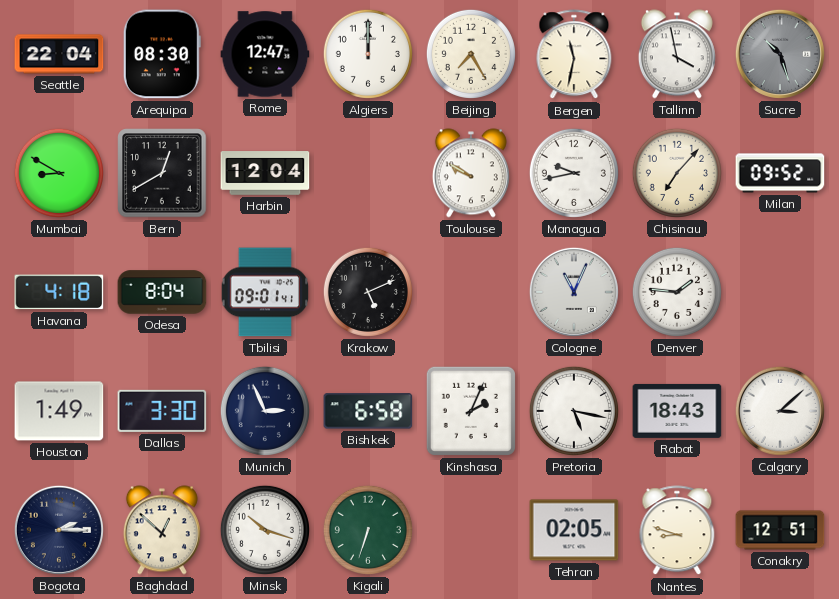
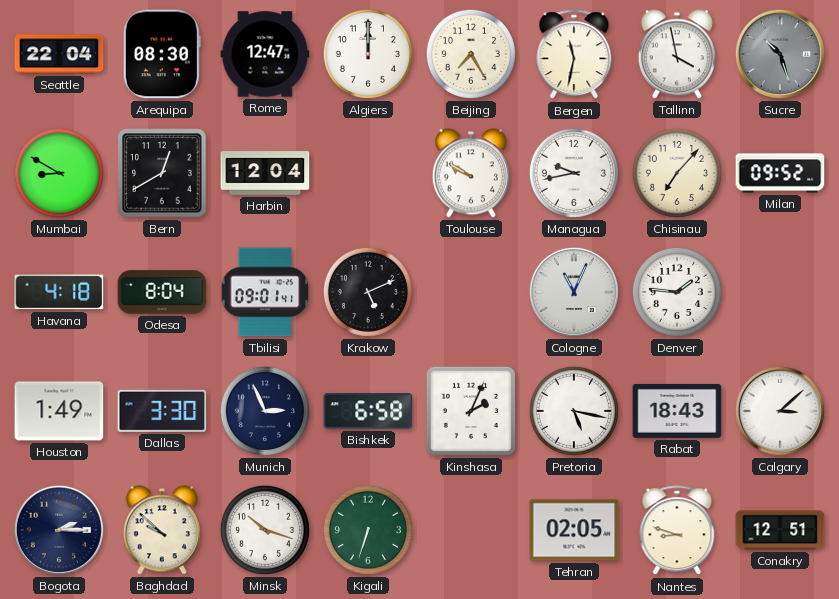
Baghdad: 12:52 -> 9:52
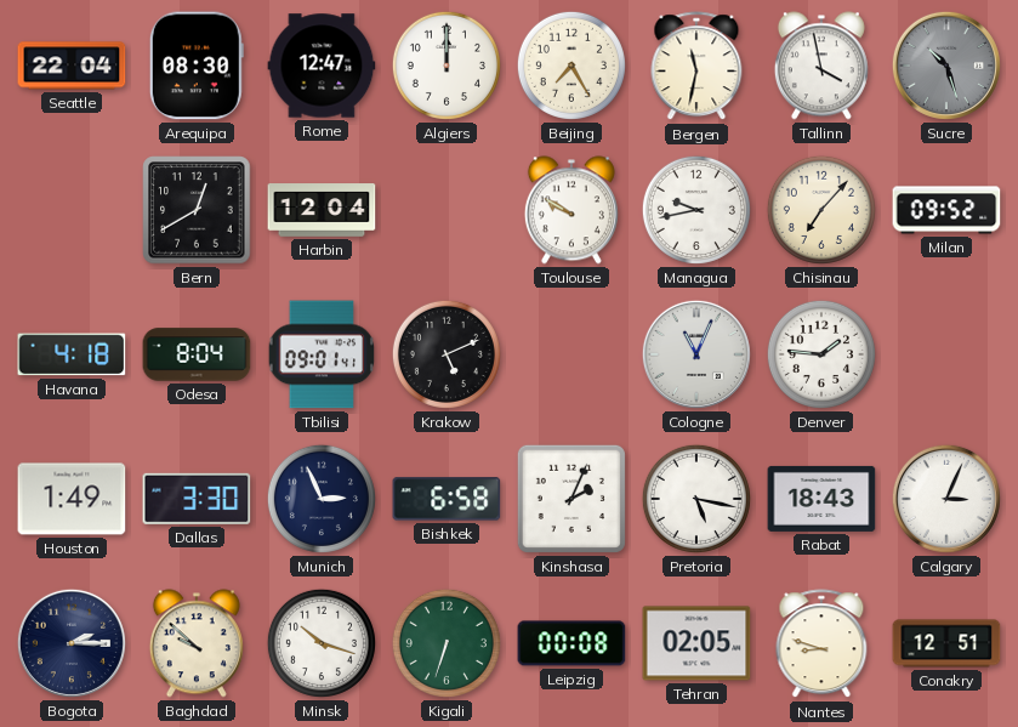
Mumbai: 8:50 -> none
Calgary: 3:08 -> 3:04
Leipzig: none -> 00:08
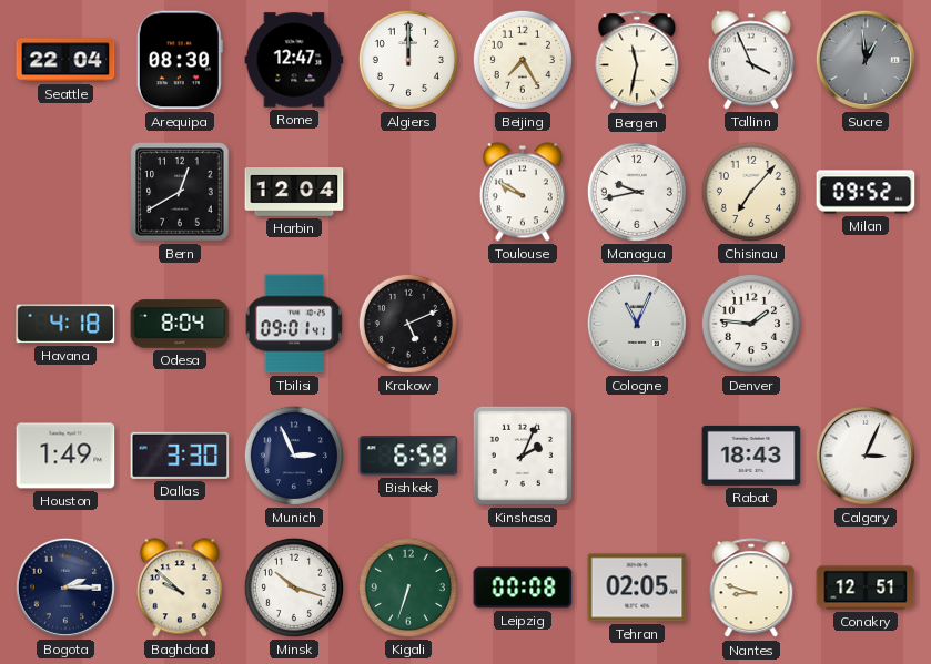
Tallinn: 3:58 -> 3:56
Sucre: 10:27 -> 12:59
Pretoria: 5:17 -> none
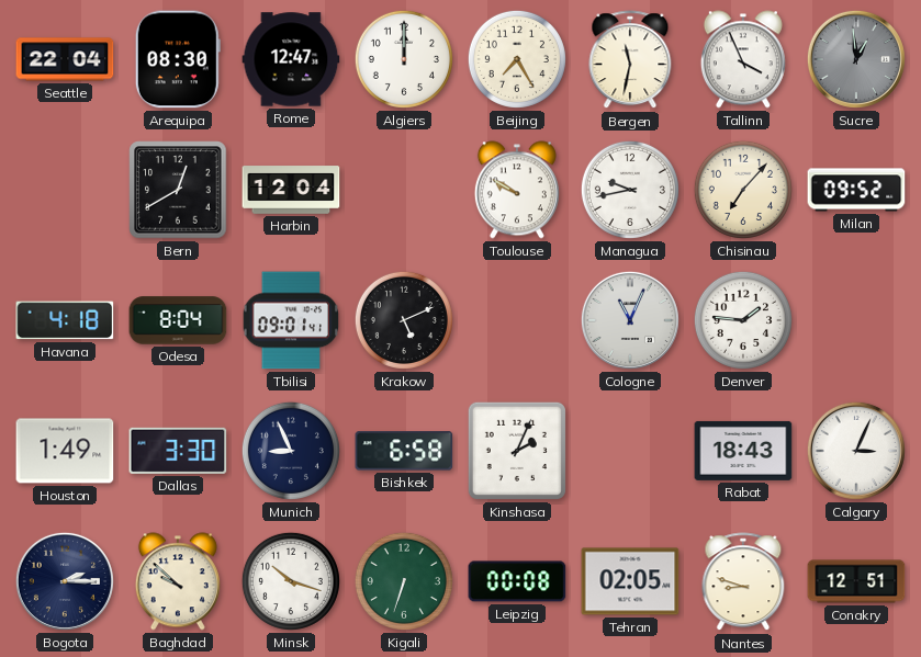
Munich: 2:56 -> 8:56
